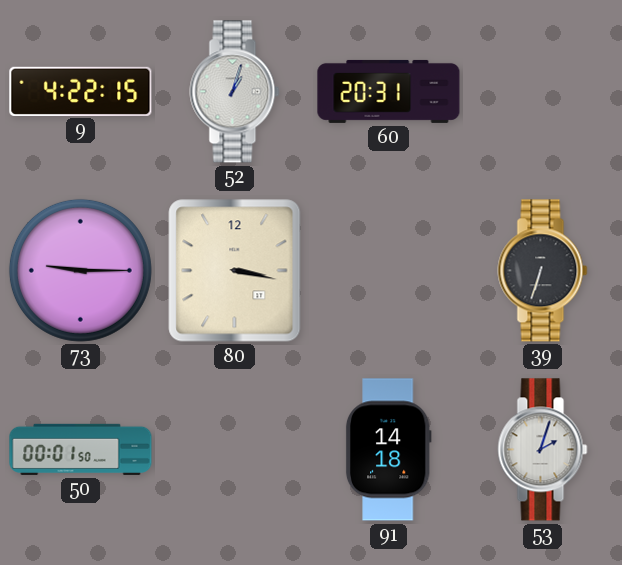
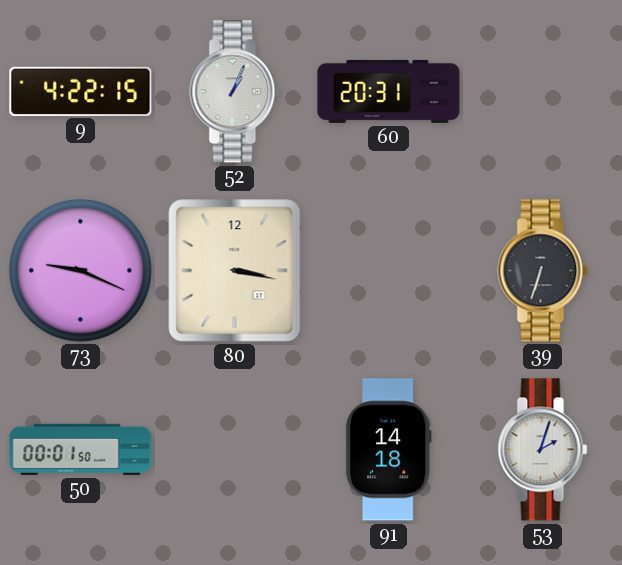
52: 1:03 -> 1:04
73: 9:15 -> 9:19
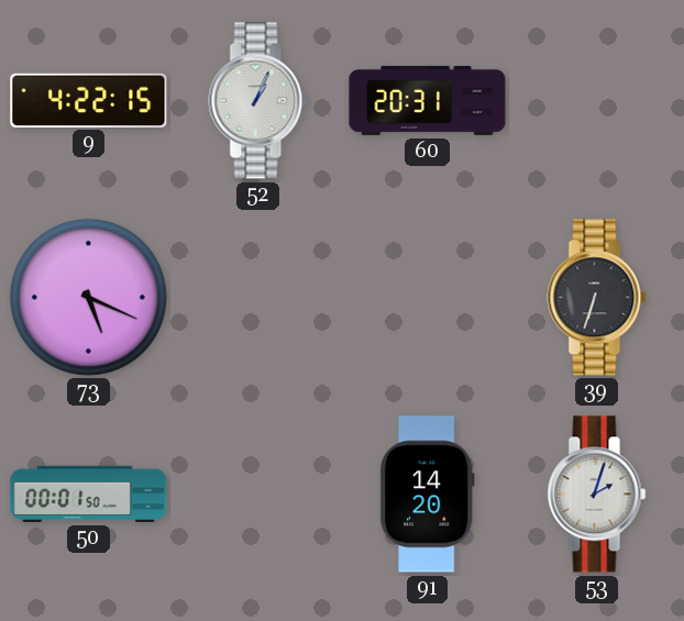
73: 9:19 -> 5:19
80: 3:17 -> none
91: 14:18 -> 14:20
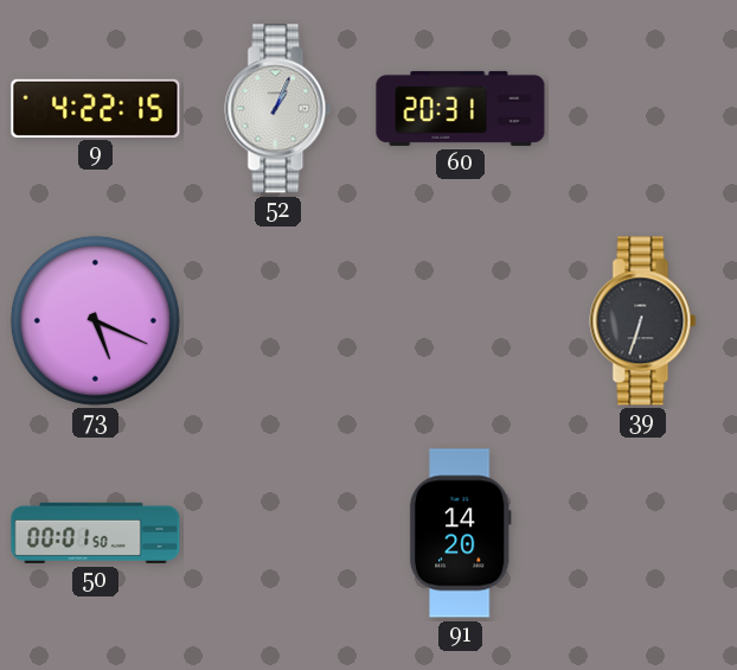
53: 2:03 -> none
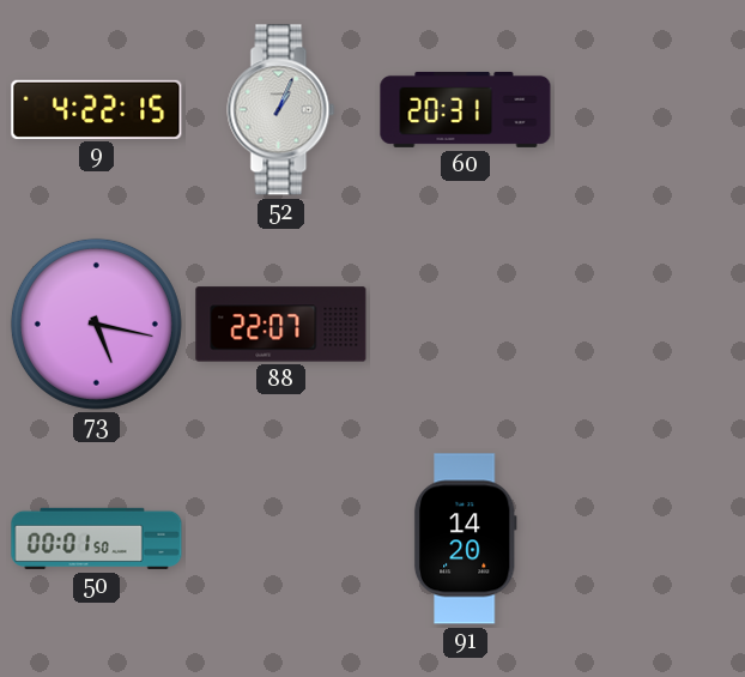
73: 5:19 -> 5:17
88: none -> 22:07
39: 6:33 -> none
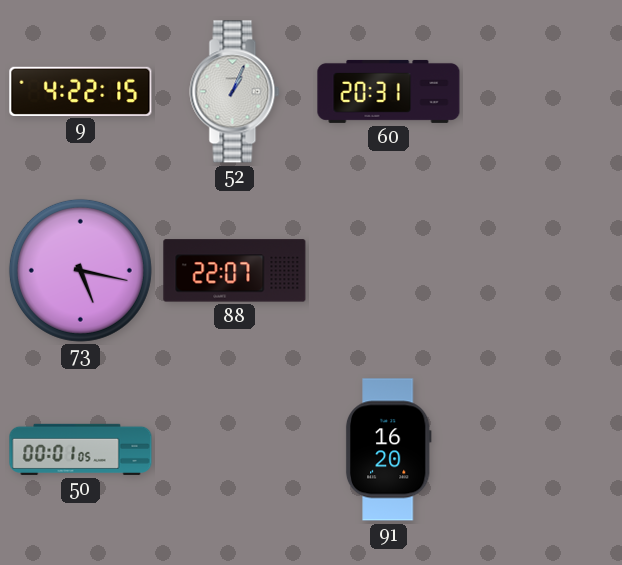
50: 00:01:50 -> 00:01:05
91: 14:20 -> 16:20
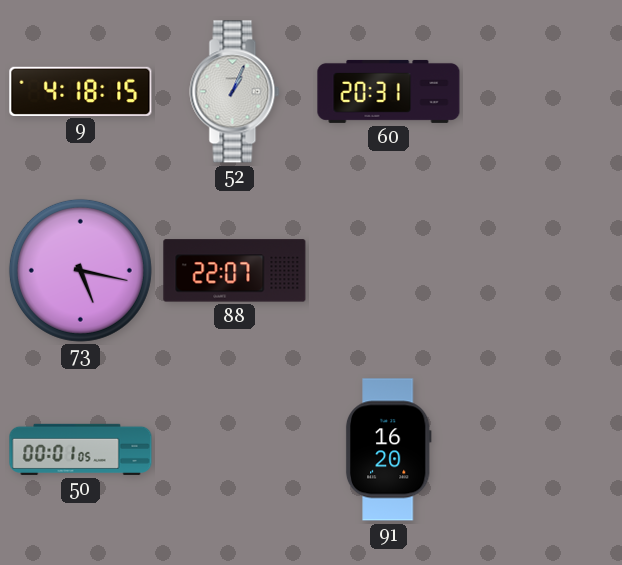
9: 4:22 -> 4:18
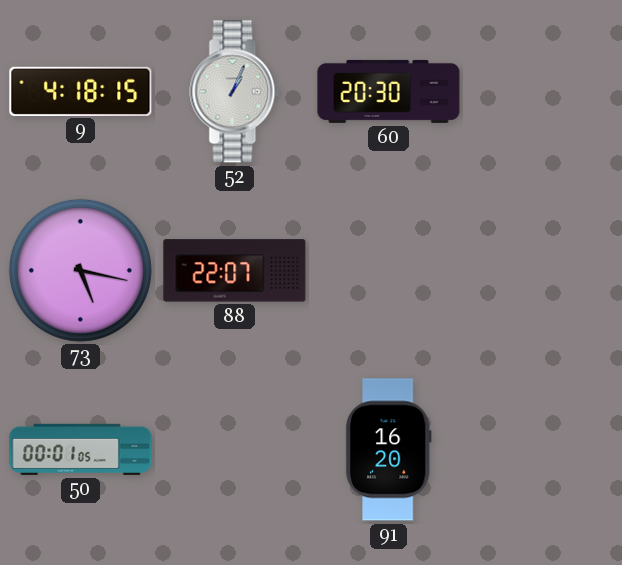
60: 20:31 -> 20:30
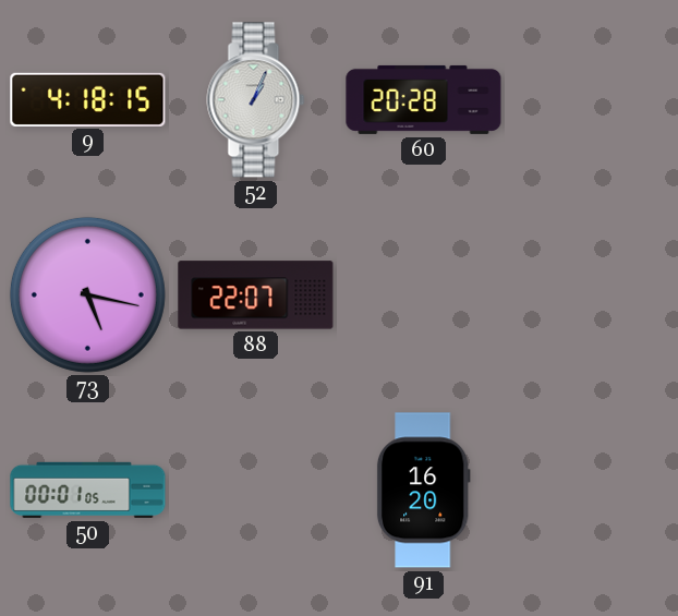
60: 20:30 -> 20:28
